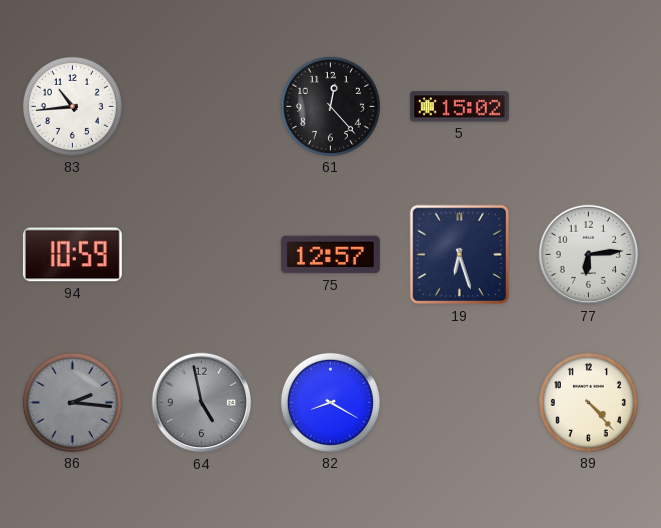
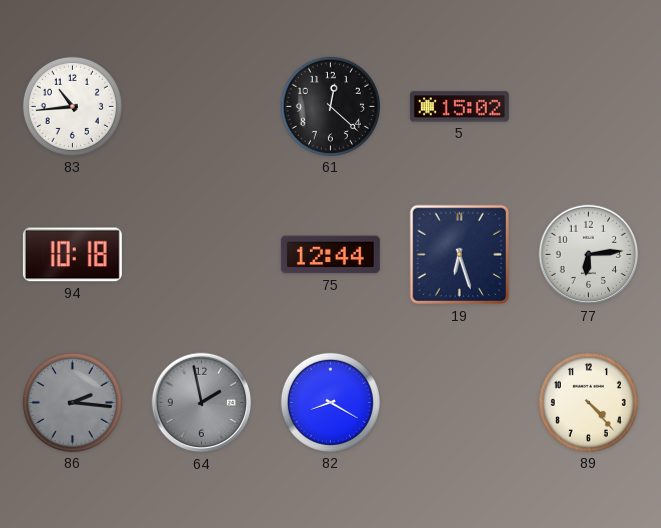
61: 12:23 -> 12:22
94: 10:59 -> 10:18
75: 12:57 -> 12:44
64: 4:58 -> 1:58
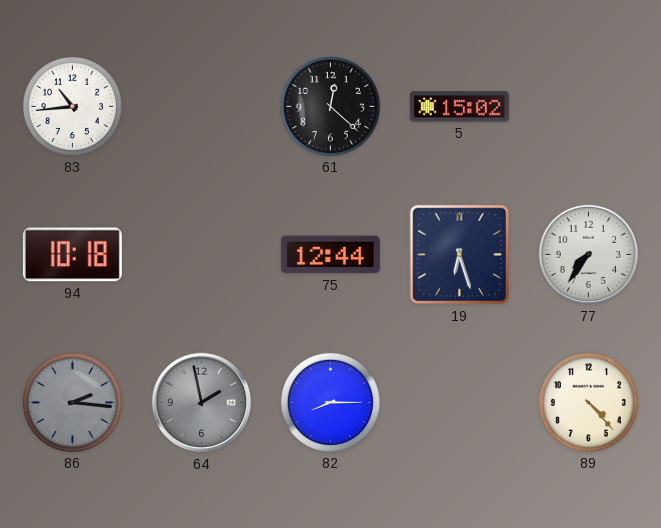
77: 6:14 -> 7:36
82: 8:20 -> 8:15
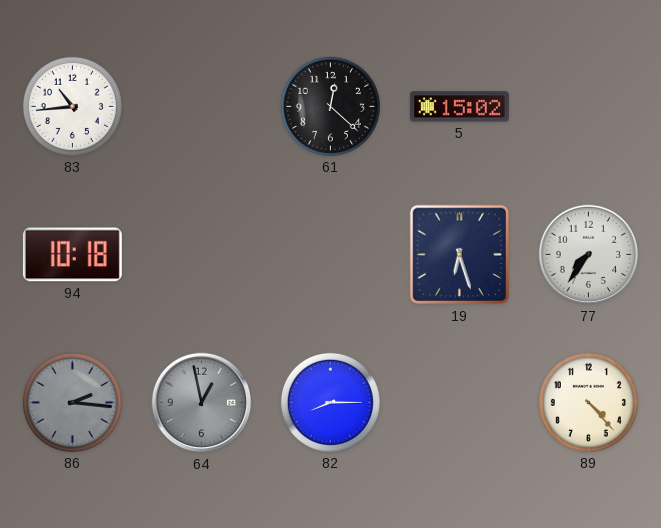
75: 12:44 -> none
64: 1:58 -> 12:58
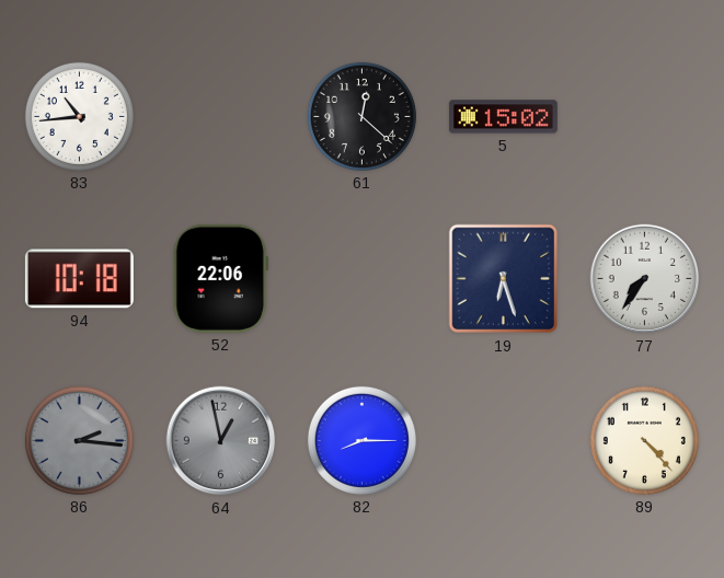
52: none -> 22:06
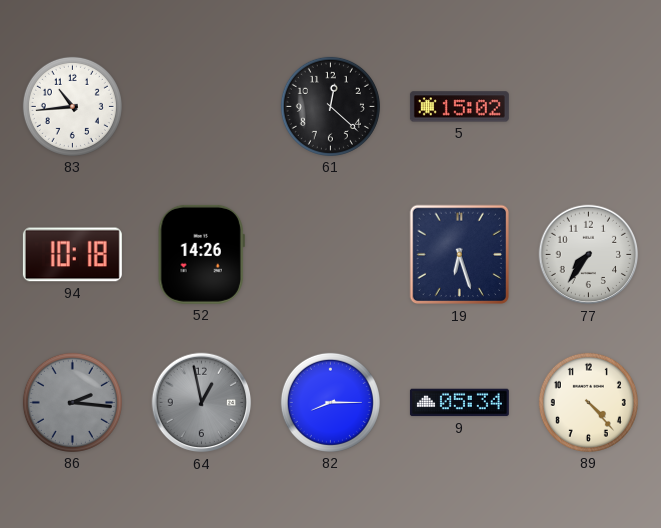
52: 22:06 -> 14:26
9: none -> 05:34
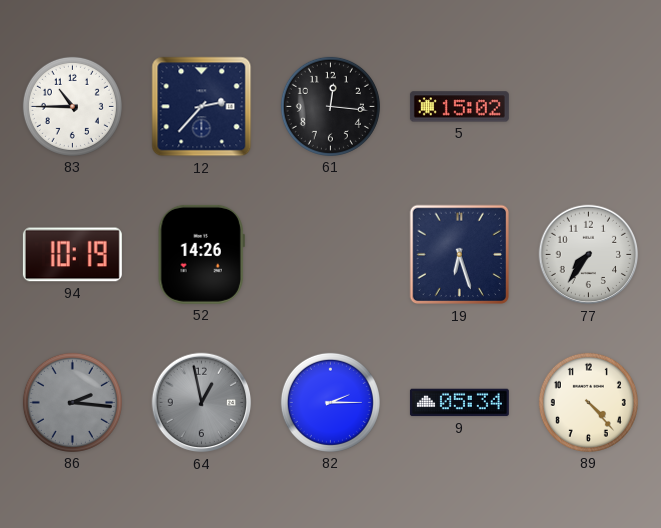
83: 10:44 -> 10:45
12: none -> 2:37
61: 12:22 -> 12:16
94: 10:18 -> 10:19
82: 8:15 -> 2:15
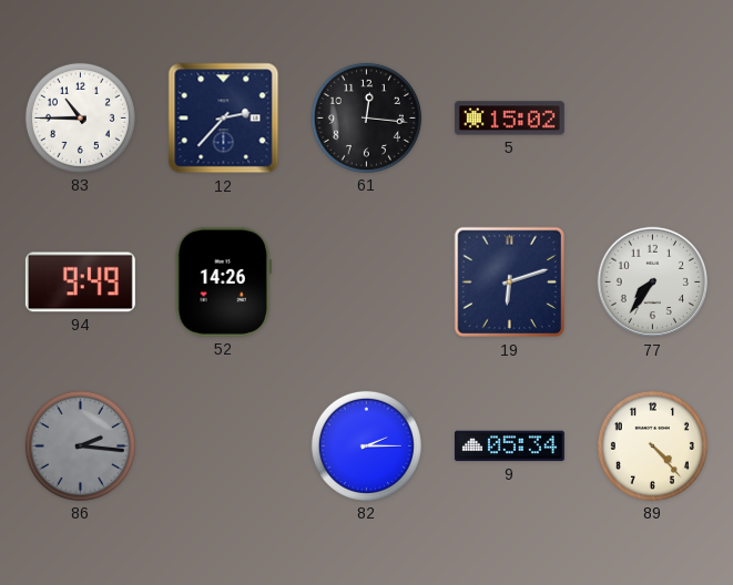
94: 10:19 -> 9:49
19: 6:27 -> 6:12
64: 12:58 -> none
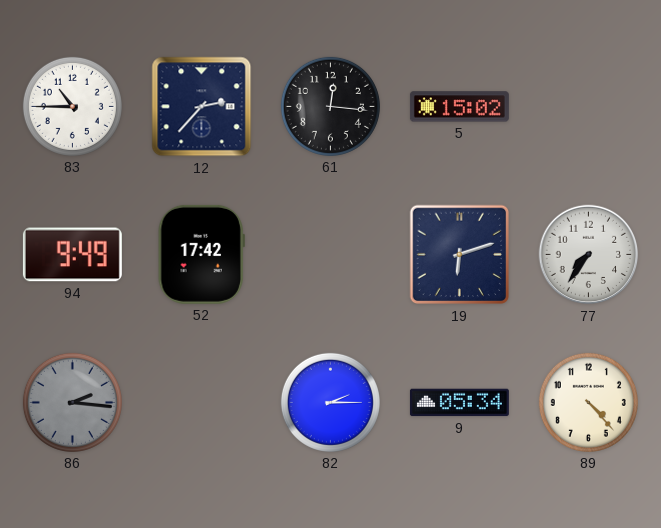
52: 14:26 -> 17:42
